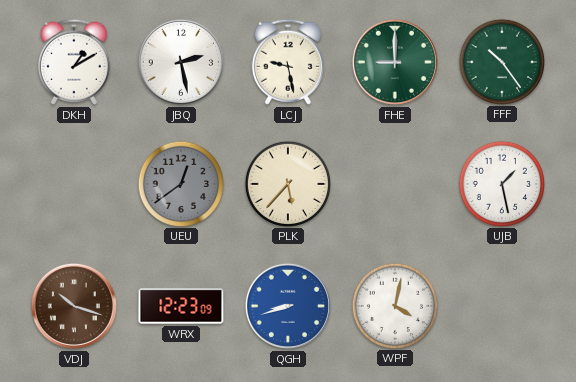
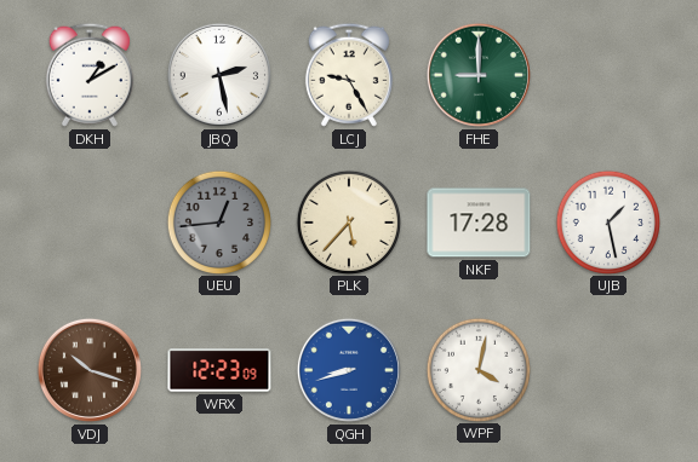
LCJ: 9:28 -> 9:25
FFF: 10:24 -> none
UEU: 12:39 -> 12:44
NKF: none -> 17:28
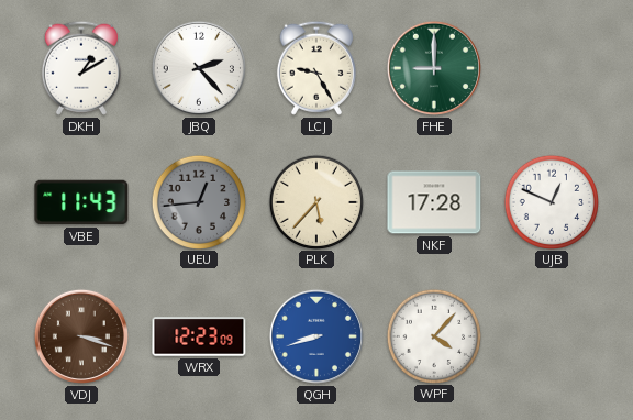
JBQ: 2:28 -> 2:23
VBE: none -> 11:43
UJB: 1:28 -> 12:49
VDJ: 10:18 -> 3:18
WPF: 4:02 -> 4:07
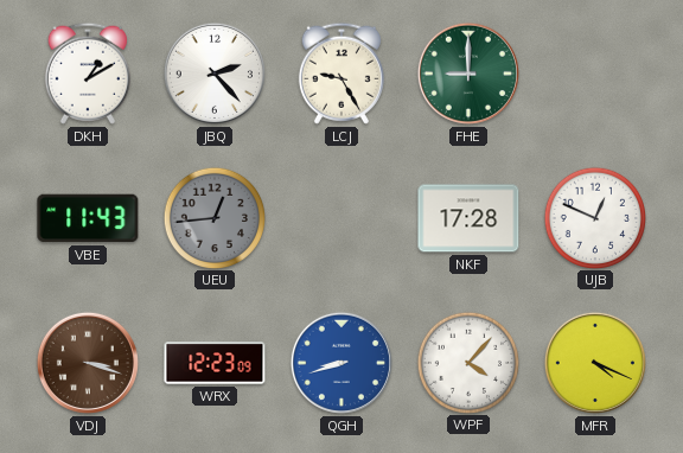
PLK: 5:37 -> none
MFR: none -> 4:19
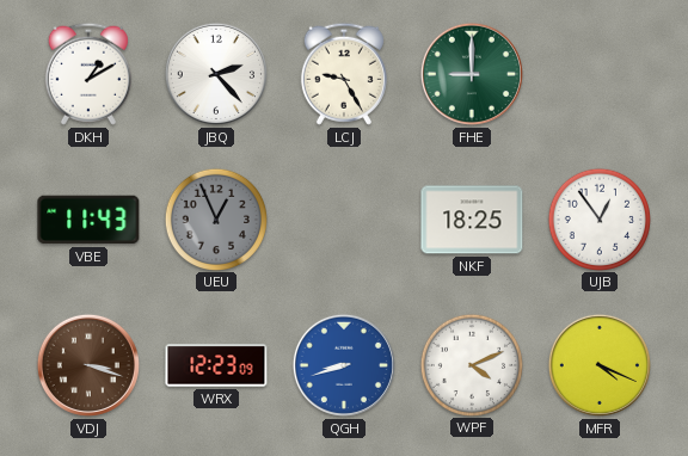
UEU: 12:44 -> 12:56
NKF: 17:28 -> 18:25
UJB: 12:49 -> 12:54
WPF: 4:07 -> 4:11
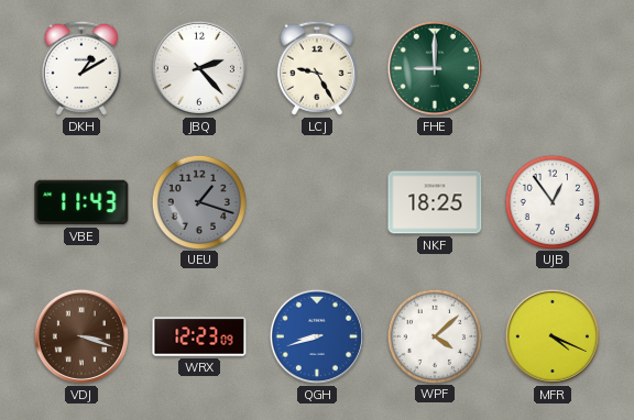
UEU: 12:56 -> 1:18
WPF: 4:11 -> 4:08
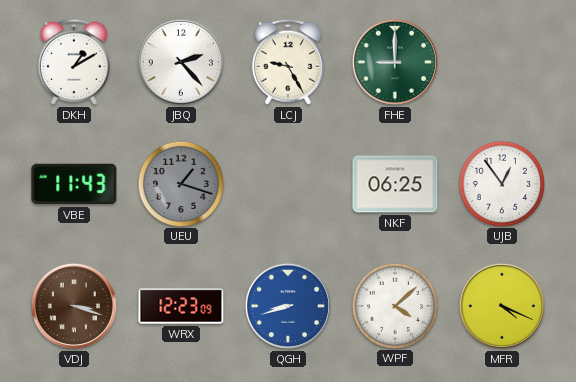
NKF: 18:25 -> 06:25
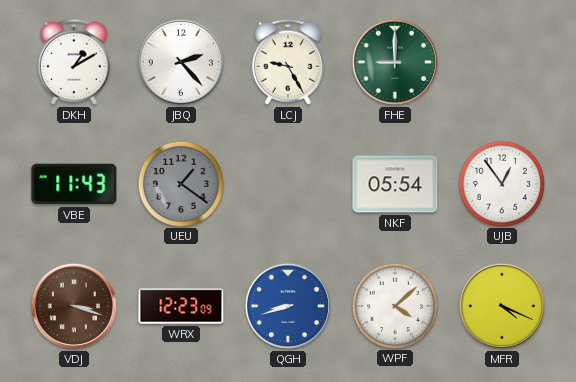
UEU: 1:18 -> 1:21
NKF: 06:25 -> 05:54
